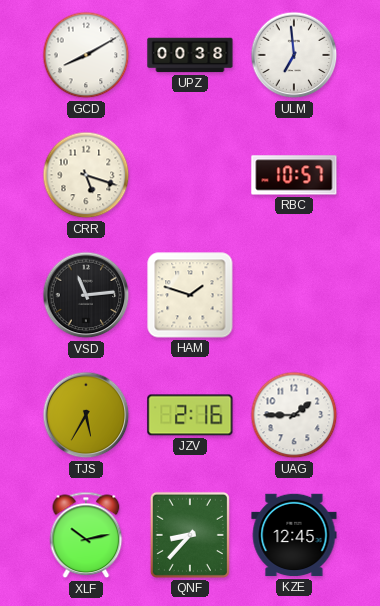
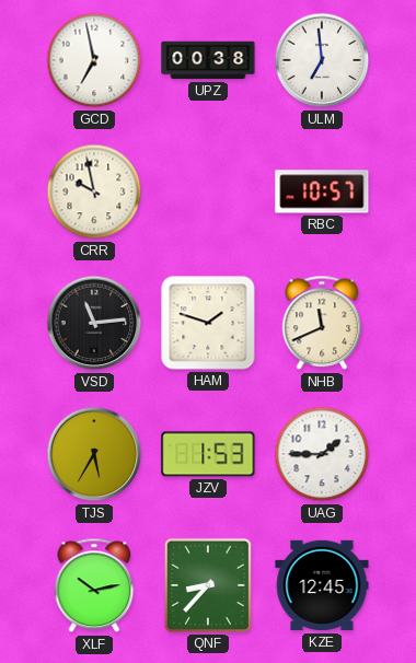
GCD: 8:10 -> 6:58
CRR: 5:18 -> 9:58
NHB: none -> 11:41
JZV: 2:16 -> 1:53
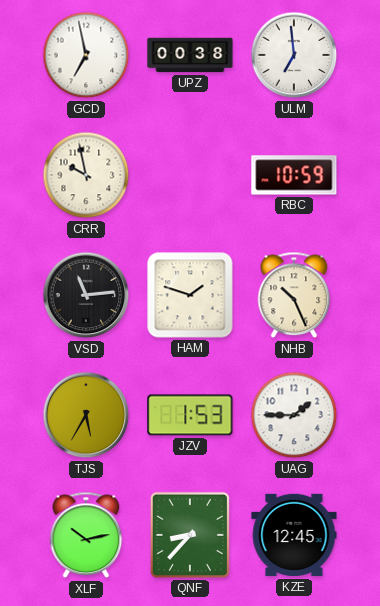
RBC: 10:57 -> 10:59
NHB: 11:41 -> 10:26
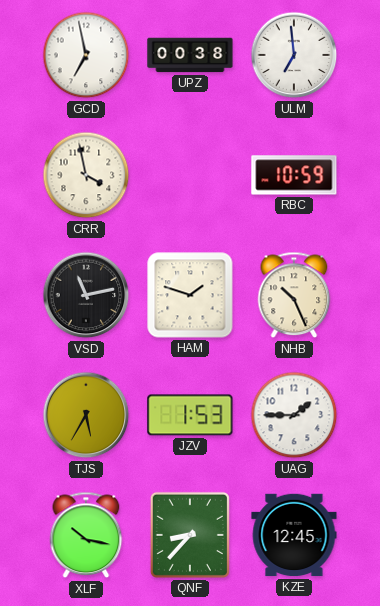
CRR: 9:58 -> 3:58
VSD: 11:14 -> 11:13
XLF: 10:13 -> 10:17
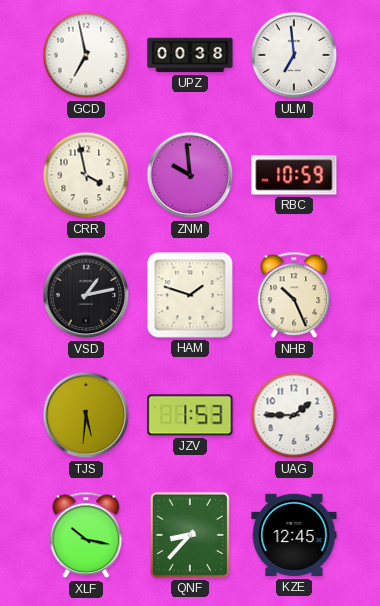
ZNM: none -> 9:59
VSD: 11:13 -> 1:13
TJS: 5:35 -> 5:31
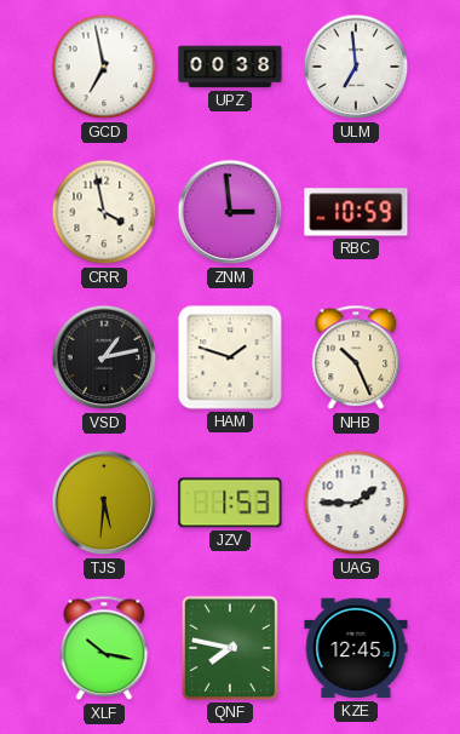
ZNM: 9:59 -> 2:59
QNF: 8:37 -> 7:47
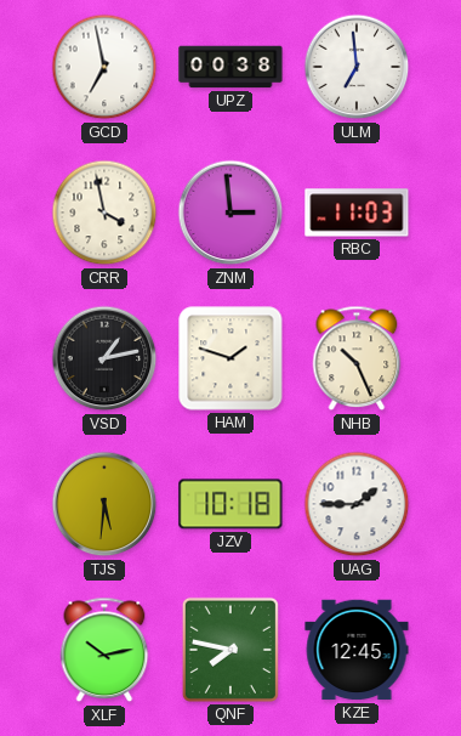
RBC: 10:59 -> 11:03
JZV: 1:53 -> 10:18
XLF: 10:17 -> 10:13
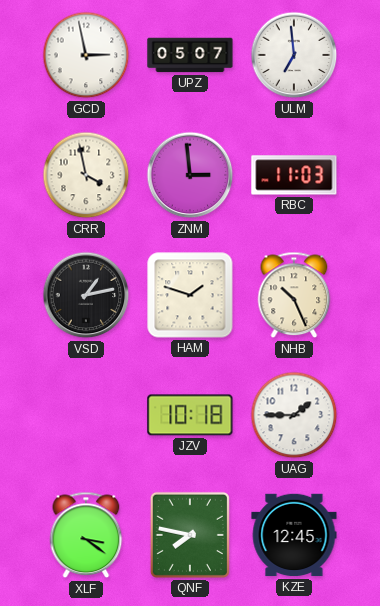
GCD: 6:58 -> 2:58
UPZ: 00:38 -> 05:07
TJS: 5:31 -> none
XLF: 10:13 -> 3:21
